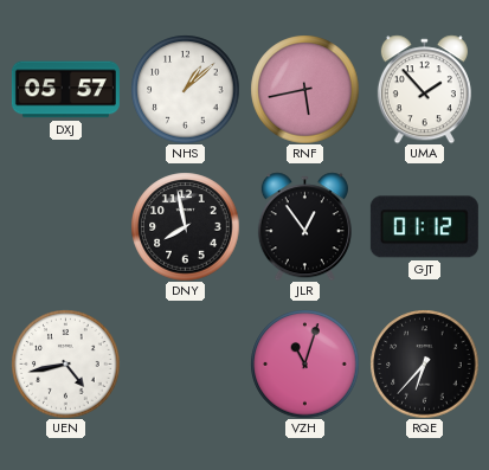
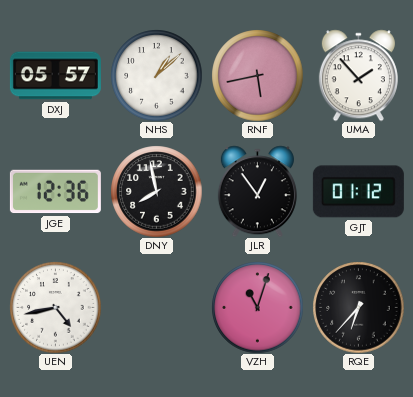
JGE: none -> 12:36
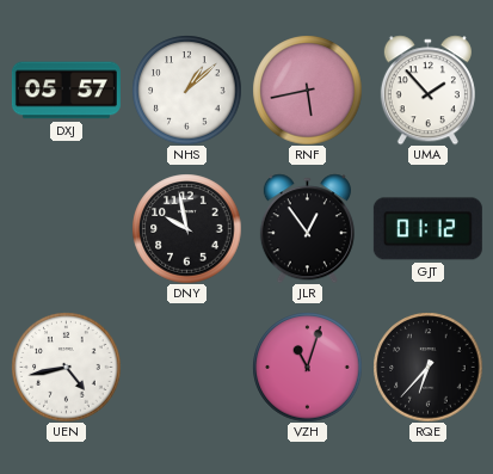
JGE: 12:36 -> none
DNY: 7:58 -> 9:58
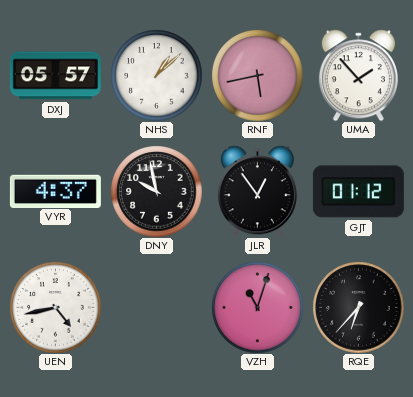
VYR: none -> 4:37
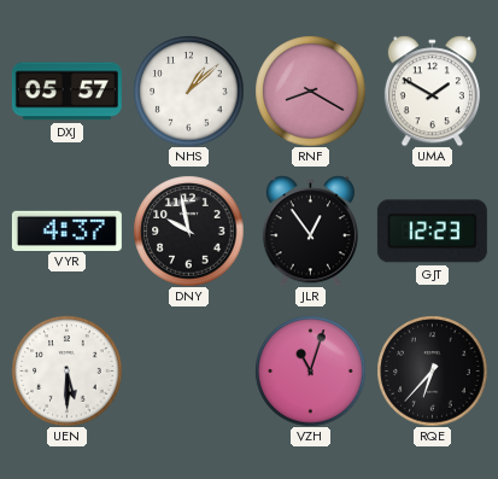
RNF: 5:43 -> 8:20
UMA: 1:53 -> 1:50
GJT: 01:12 -> 12:23
UEN: 4:43 -> 5:30
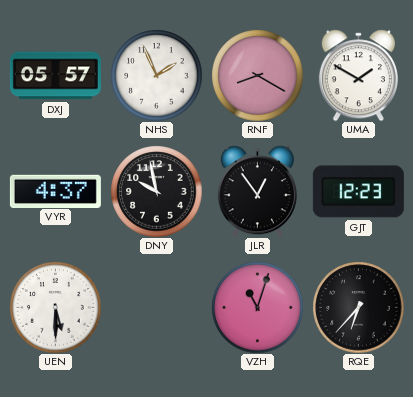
NHS: 1:08 -> 1:56
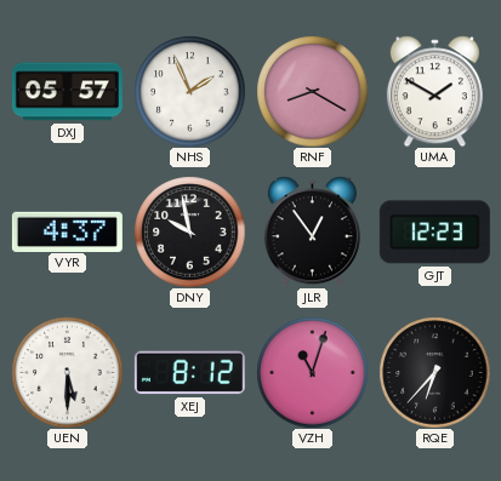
XEJ: none -> 8:12
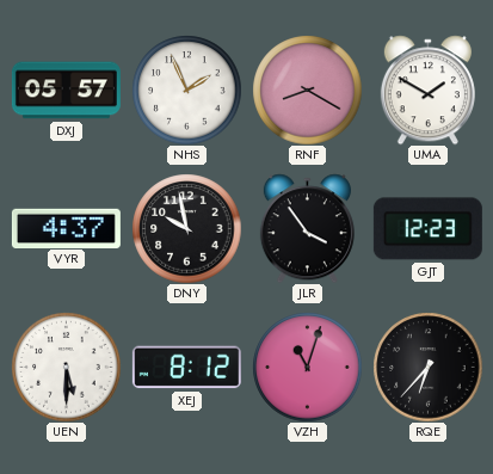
JLR: 12:54 -> 3:54
